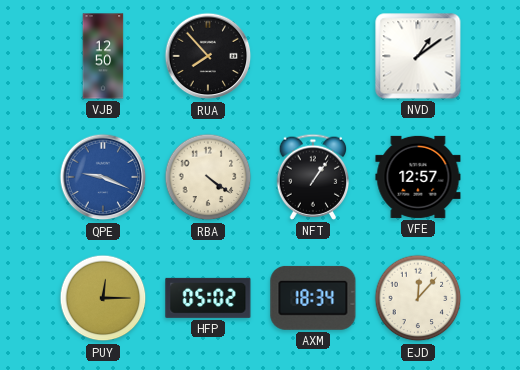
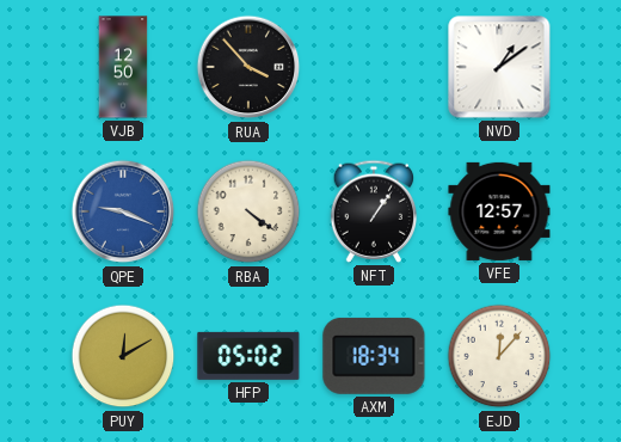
RUA: 7:53 -> 3:53
PUY: 12:15 -> 12:10
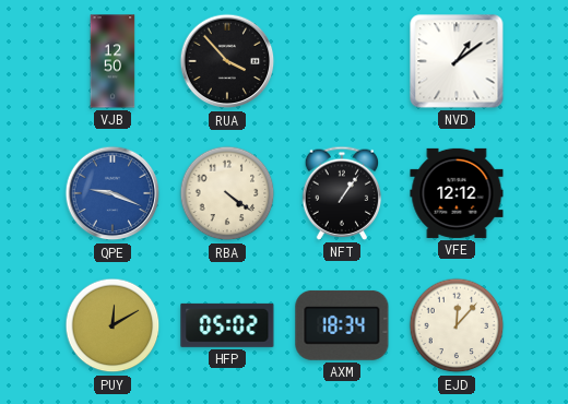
VFE: 12:57 -> 12:12
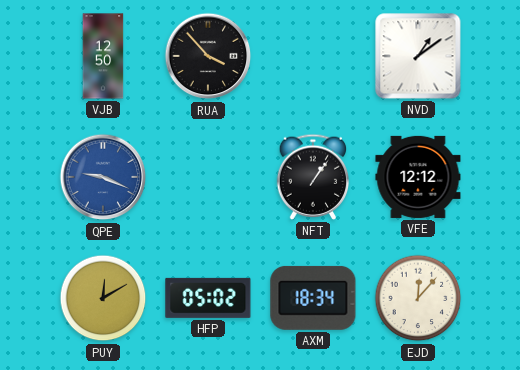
RBA: 4:21 -> none
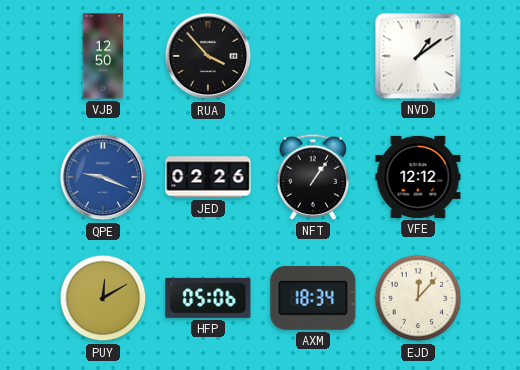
JED: none -> 02:26
HFP: 05:02 -> 05:06
